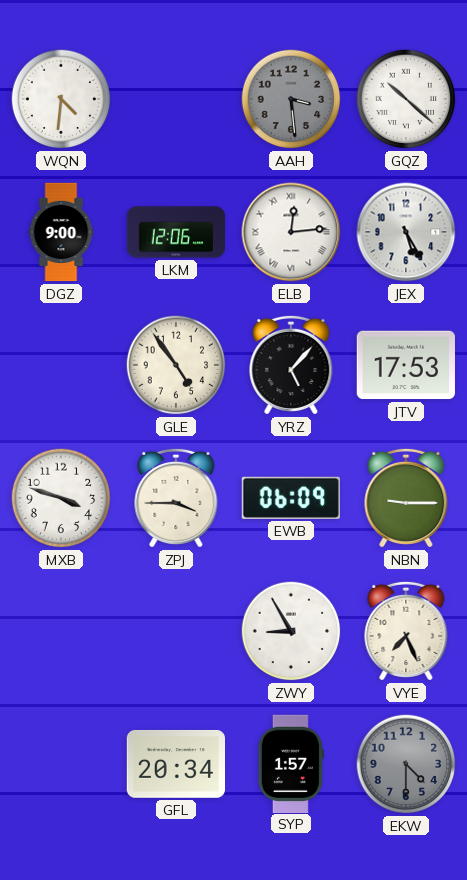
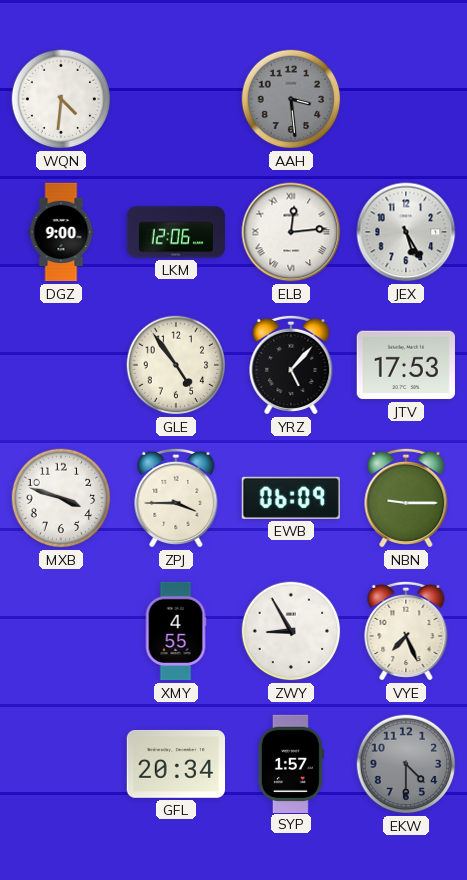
GQZ: 10:22 -> none
XMY: none -> 4:55
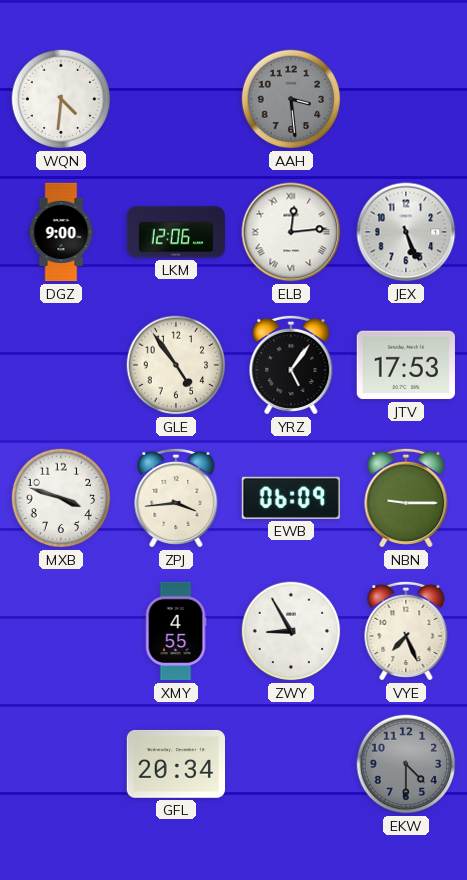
JEX: 5:25 -> 5:26
YRZ: 5:07 -> 5:06
ZPJ: 3:45 -> 3:44
SYP: 1:57 -> none
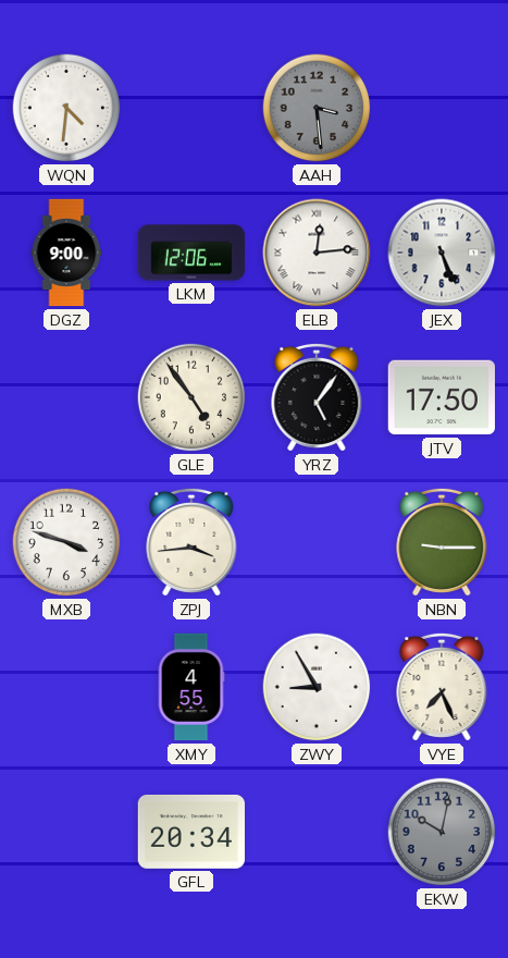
JTV: 17:53 -> 17:50
EWB: 06:09 -> none
EKW: 4:30 -> 10:02
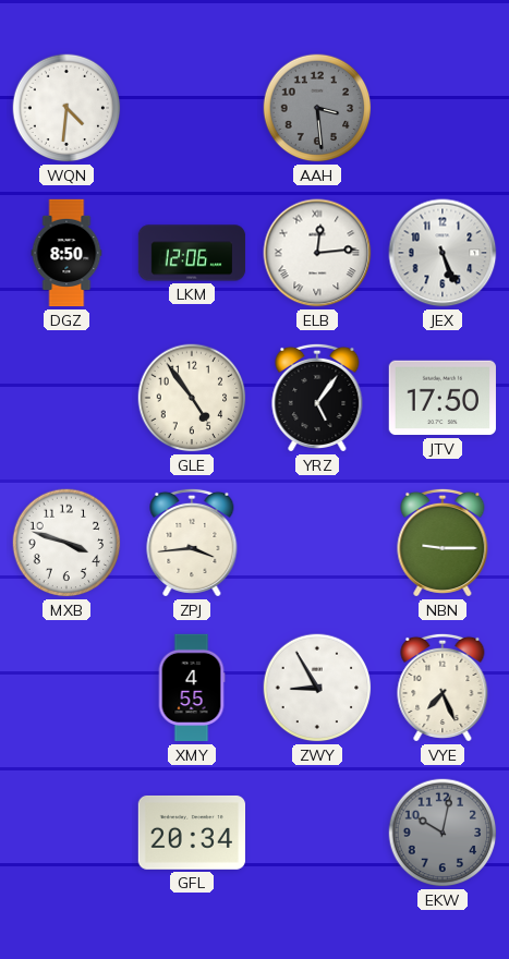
DGZ: 9:00 -> 8:50
